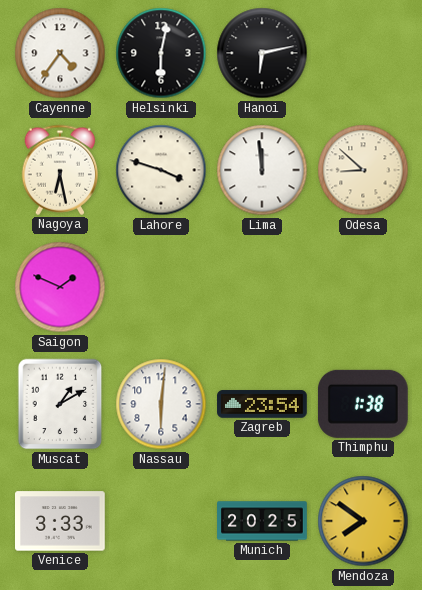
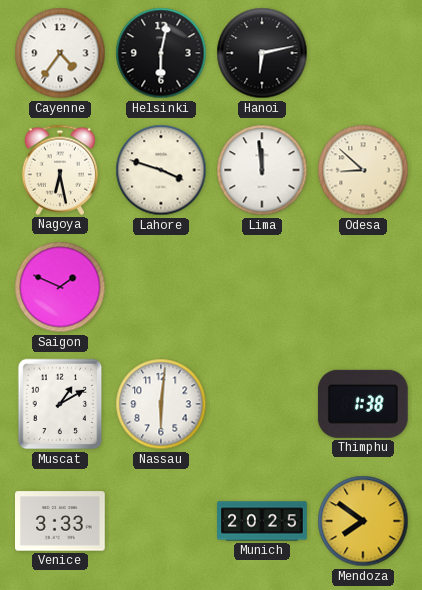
Zagreb: 23:54 -> none
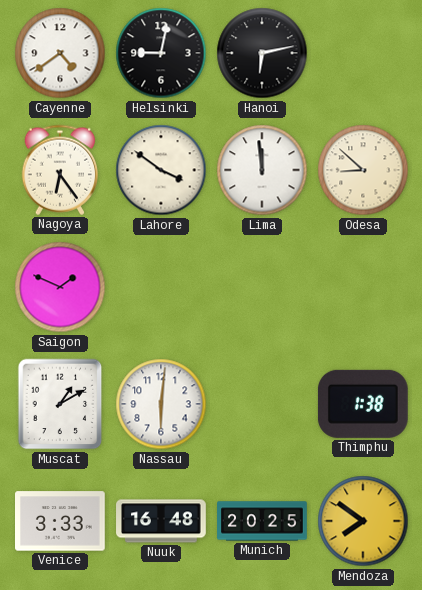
Cayenne: 4:36 -> 4:39
Helsinki: 6:02 -> 9:02
Nagoya: 6:28 -> 6:24
Lahore: 3:48 -> 3:51
Nuuk: none -> 16:48
